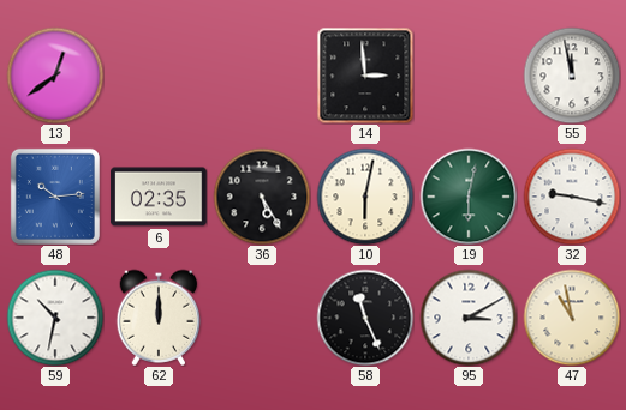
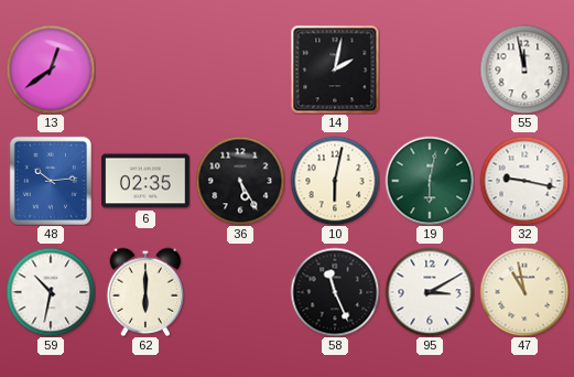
14: 2:59 -> 2:02
62: 12:00 -> 6:00
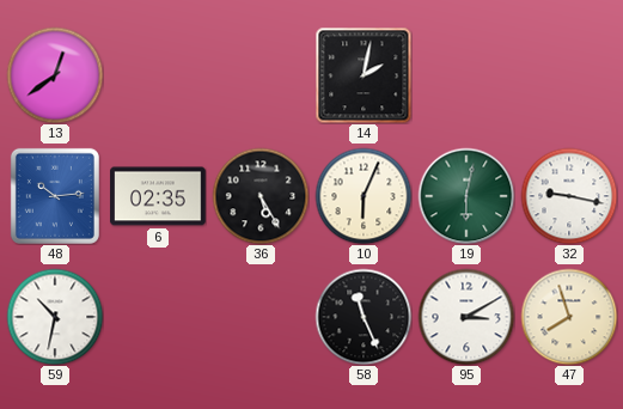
55: 11:58 -> none
10: 6:02 -> 6:04
62: 6:00 -> none
47: 10:58 -> 7:57
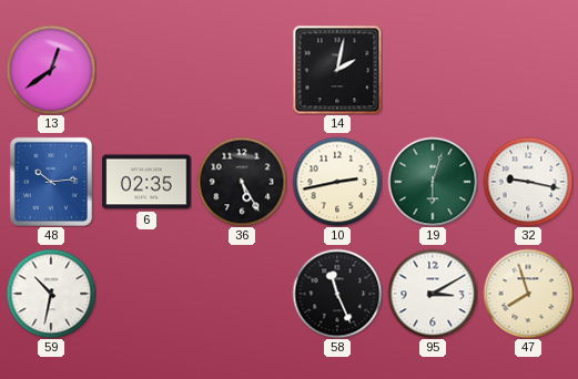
10: 6:04 -> 2:43
19: 6:02 -> 6:03
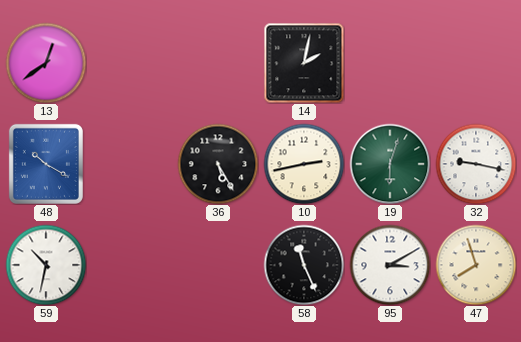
48: 10:14 -> 10:20
6: 02:35 -> none
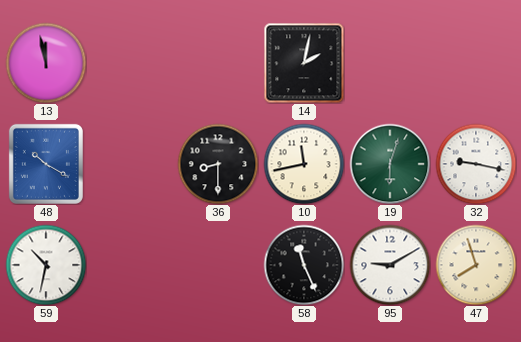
13: 12:39 -> 11:58
36: 5:25 -> 8:30
10: 2:43 -> 11:43
95: 3:10 -> 9:10
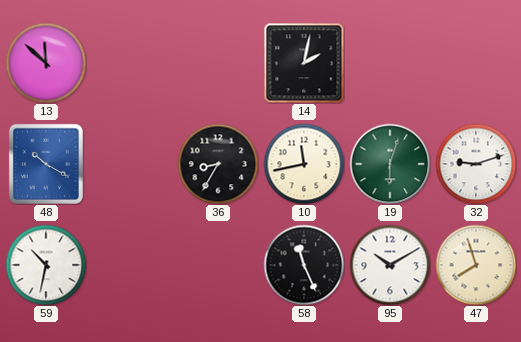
13: 11:58 -> 11:52
36: 8:30 -> 8:35
32: 9:17 -> 9:12
95: 9:10 -> 10:10
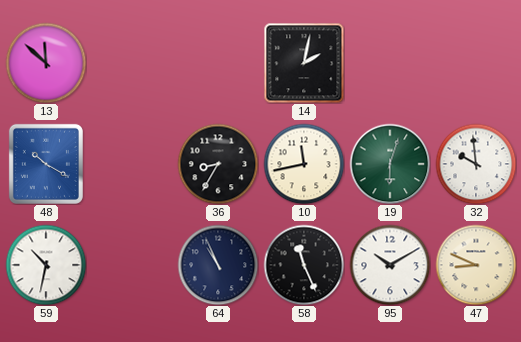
32: 9:12 -> 9:59
64: none -> 10:56
47: 7:57 -> 8:49
